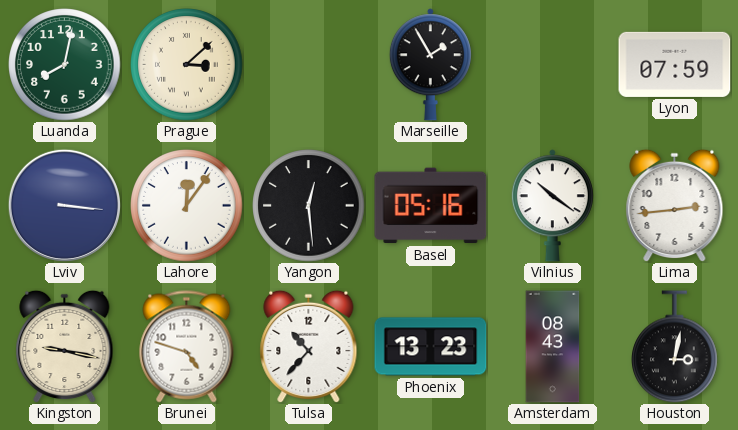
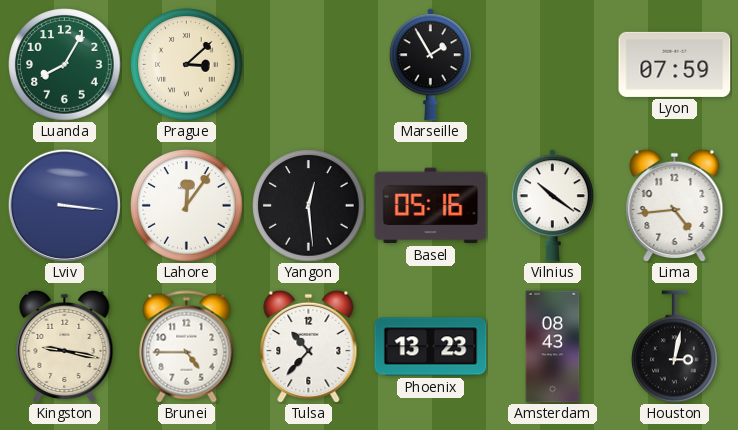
Luanda: 8:02 -> 8:05
Lima: 2:44 -> 4:44
Brunei: 4:48 -> 4:45
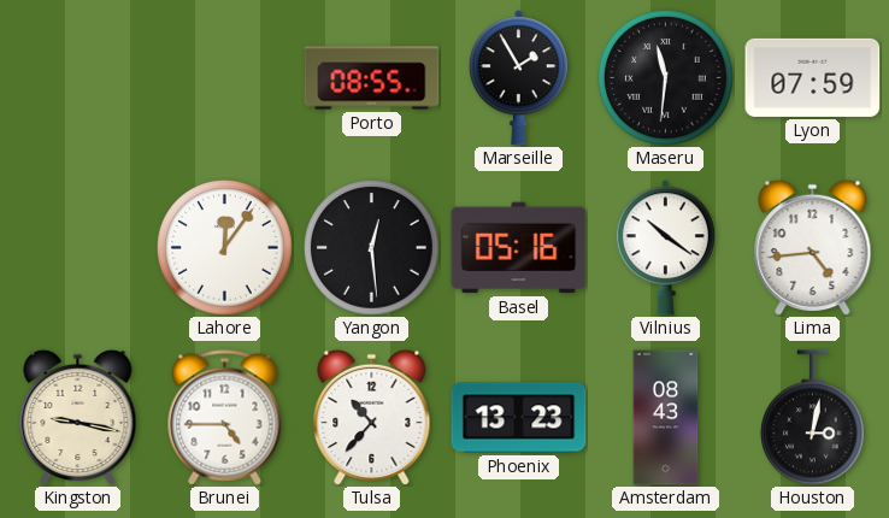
Luanda: 8:05 -> none
Prague: 3:08 -> none
Porto: none -> 08:55
Maseru: none -> 11:31
Lviv: 3:16 -> none
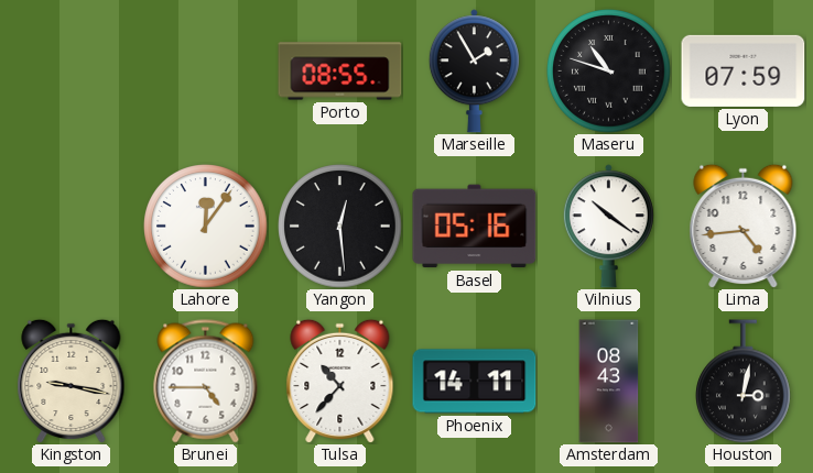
Maseru: 11:31 -> 10:48
Phoenix: 13:23 -> 14:11
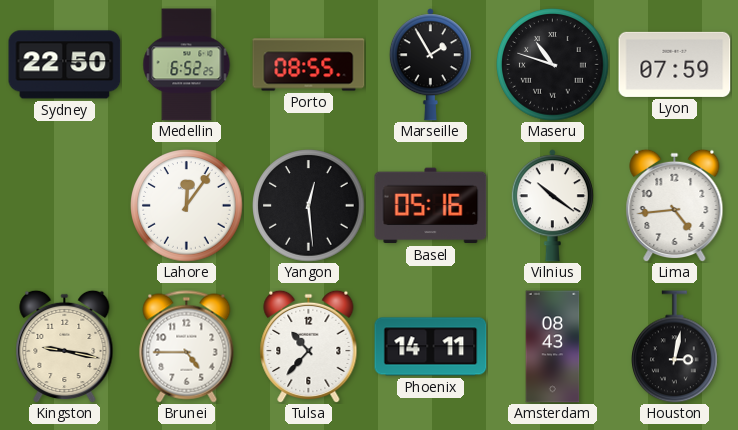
Sydney: none -> 22:50
Medellin: none -> 6:52
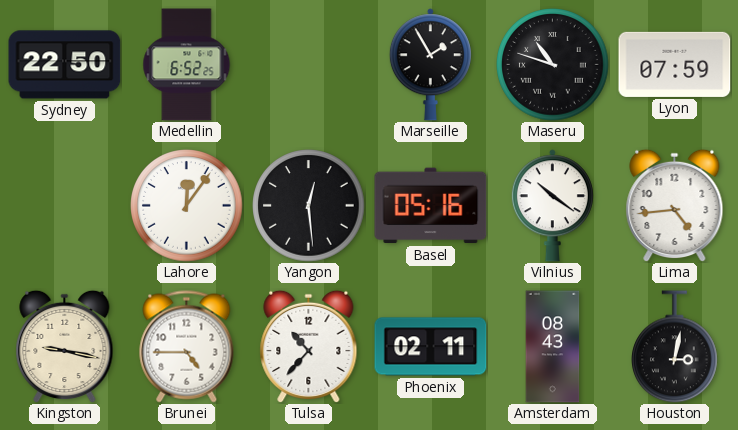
Porto: 08:55 -> none
Phoenix: 14:11 -> 02:11
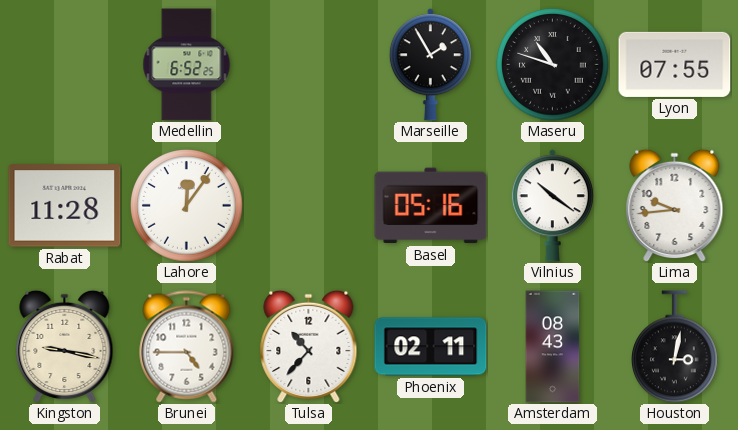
Sydney: 22:50 -> none
Lyon: 07:59 -> 07:55
Rabat: none -> 11:28
Yangon: 12:29 -> none
Lima: 4:44 -> 9:44
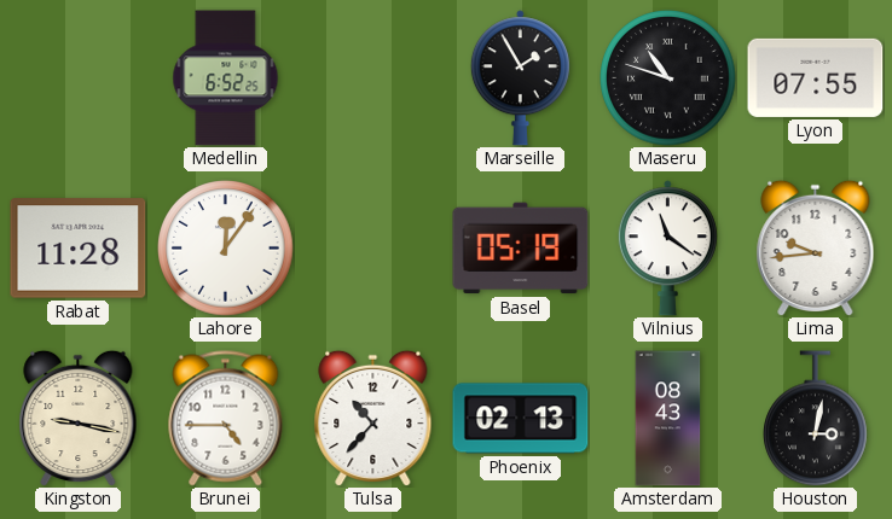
Basel: 05:16 -> 05:19
Vilnius: 10:21 -> 11:21
Phoenix: 02:11 -> 02:13
